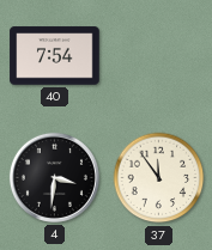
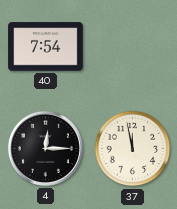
4: 3:31 -> 12:15
37: 11:54 -> 11:58
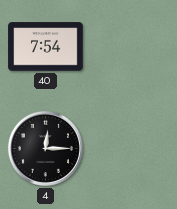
37: 11:58 -> none
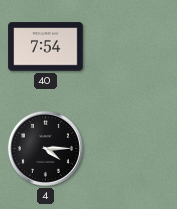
4: 12:15 -> 4:15
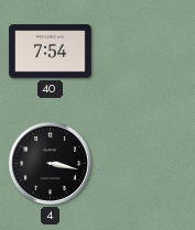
4: 4:15 -> 3:17
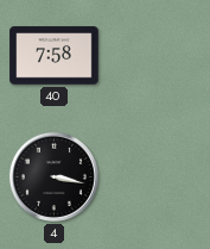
40: 7:54 -> 7:58
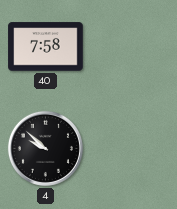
4: 3:17 -> 9:52
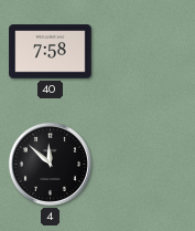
4: 9:52 -> 11:52
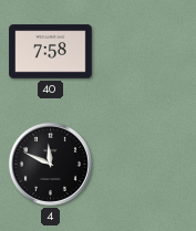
4: 11:52 -> 11:49
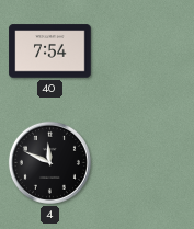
40: 7:58 -> 7:54
